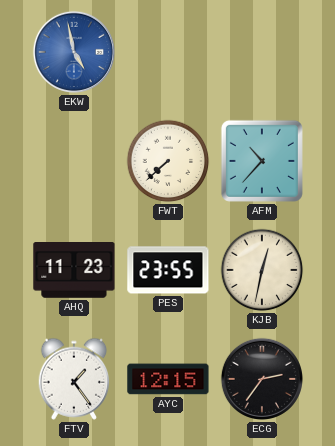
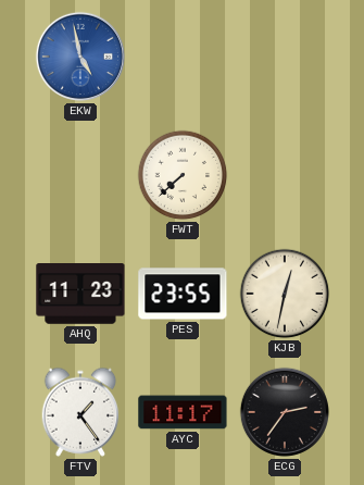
AFM: 10:37 -> none
AYC: 12:15 -> 11:17
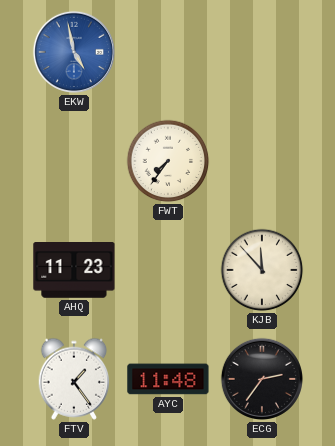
FWT: 7:38 -> 7:36
PES: 23:55 -> none
KJB: 12:32 -> 11:53
AYC: 11:17 -> 11:48
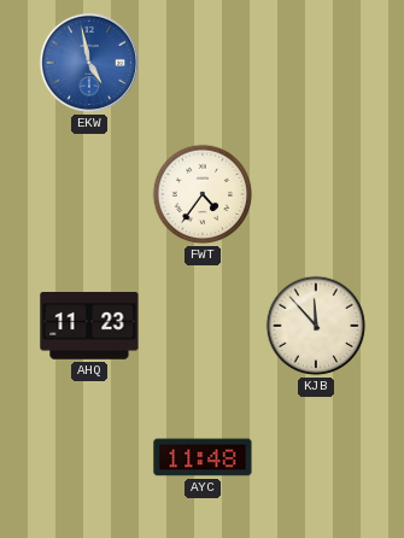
FWT: 7:36 -> 4:36
FTV: 1:24 -> none
ECG: 2:36 -> none
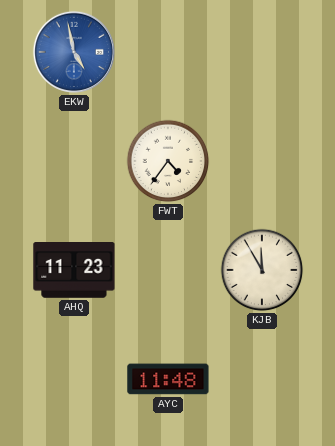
KJB: 11:53 -> 11:55
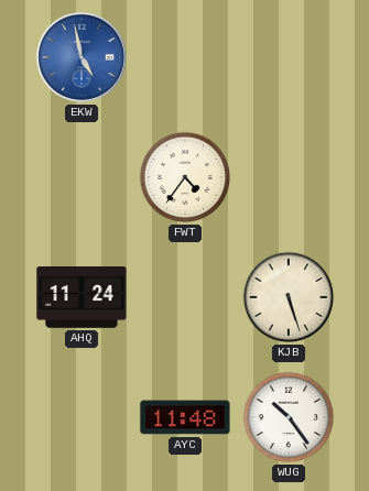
AHQ: 11:23 -> 11:24
KJB: 11:55 -> 5:27
WUG: none -> 10:24
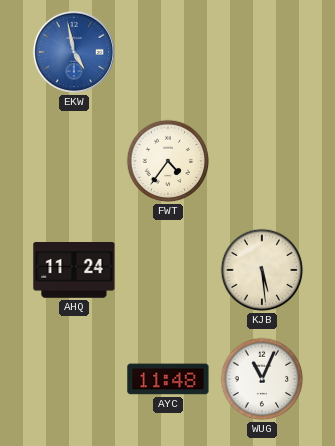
KJB: 5:27 -> 5:29
WUG: 10:24 -> 11:04
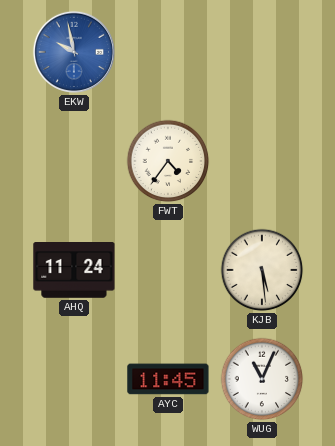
EKW: 4:58 -> 9:58
AYC: 11:48 -> 11:45
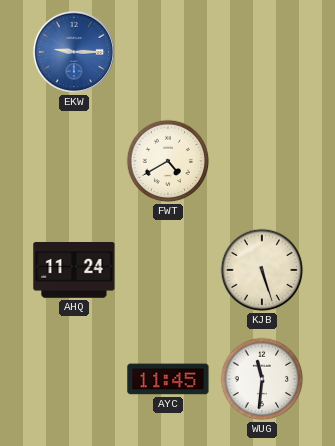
EKW: 9:58 -> 9:15
FWT: 4:36 -> 4:40
KJB: 5:29 -> 5:27
WUG: 11:04 -> 11:31
